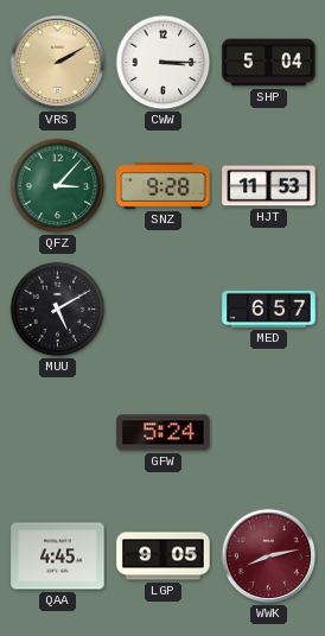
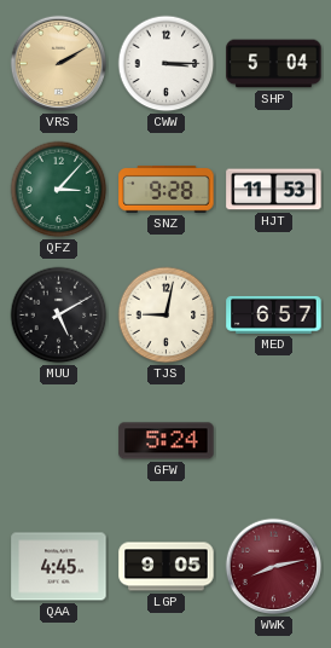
TJS: none -> 9:02
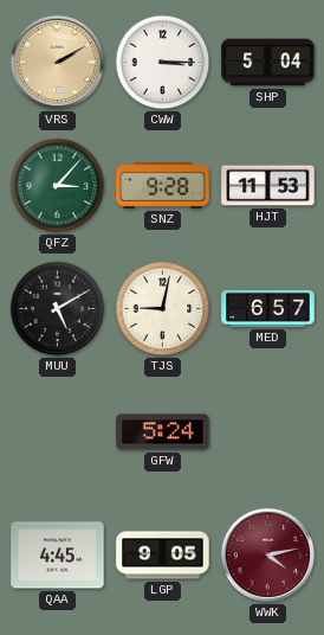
WWK: 8:13 -> 4:13
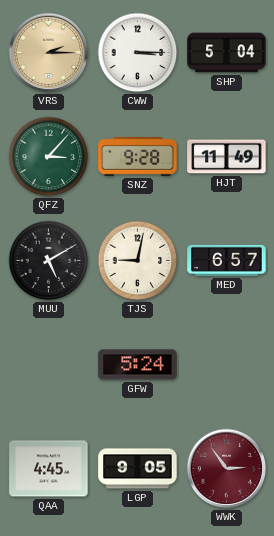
VRS: 2:10 -> 2:15
HJT: 11:53 -> 11:49
WWK: 4:13 -> 2:54
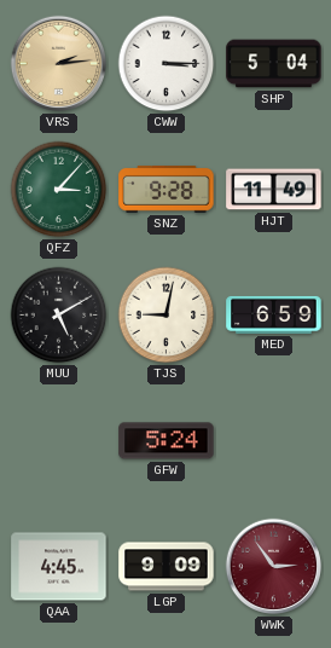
VRS: 2:15 -> 2:14
MED: 6:57 -> 6:59
LGP: 9:05 -> 9:09
